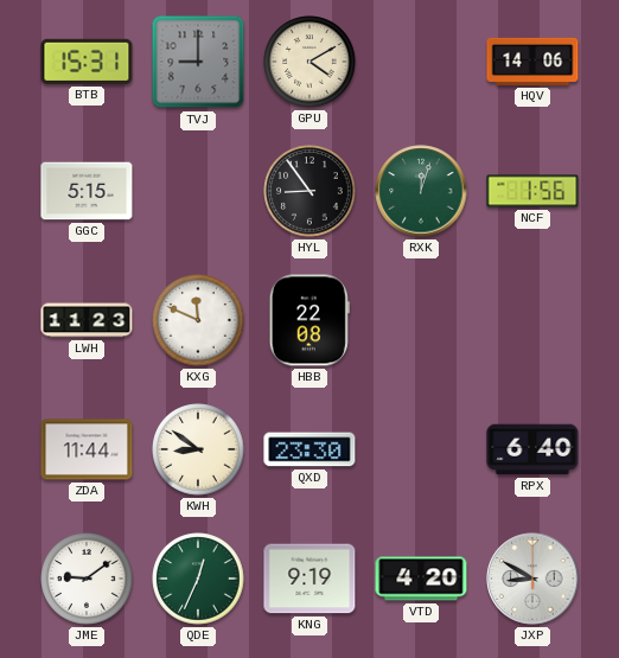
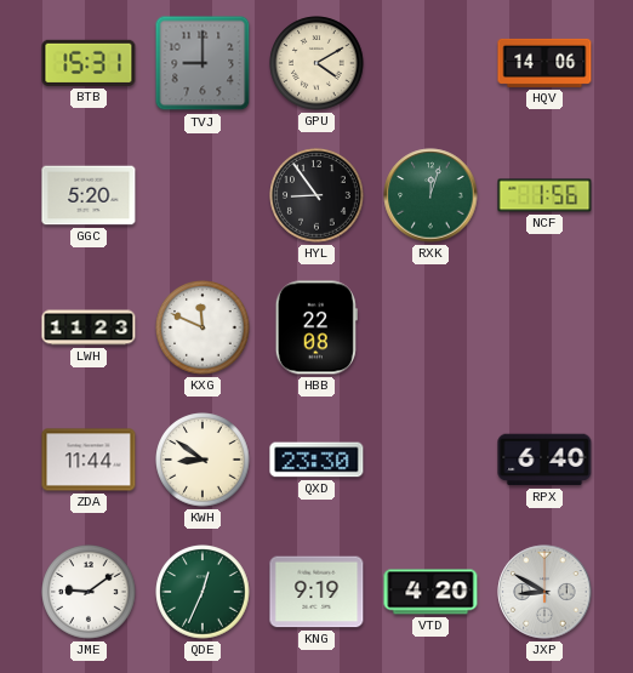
GGC: 5:15 -> 5:20
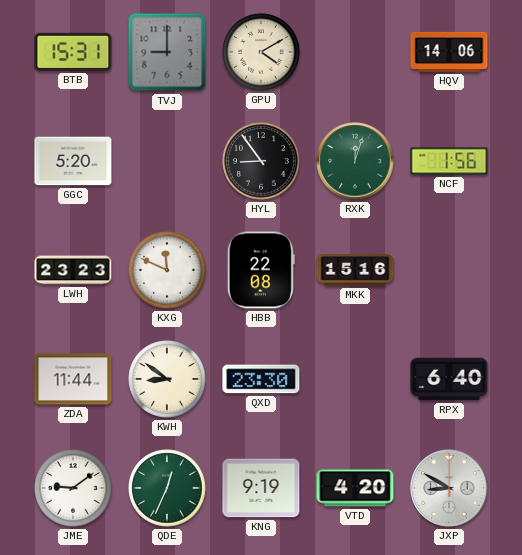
LWH: 11:23 -> 23:23
MKK: none -> 15:16
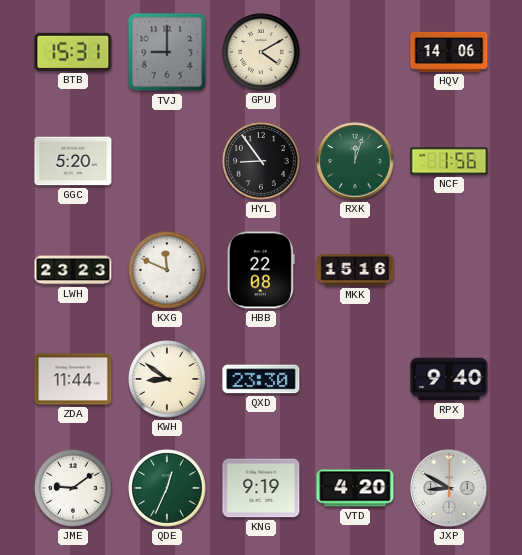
RPX: 6:40 -> 9:40
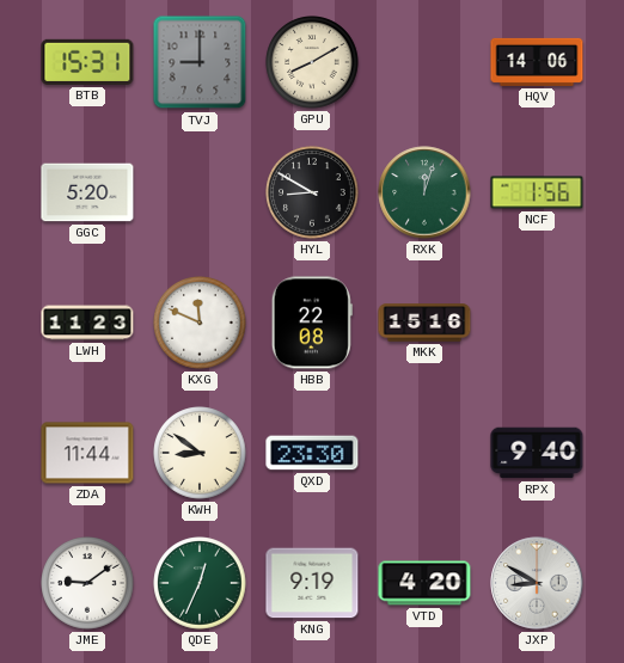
GPU: 4:10 -> 8:10
HYL: 8:54 -> 8:50
LWH: 23:23 -> 11:23
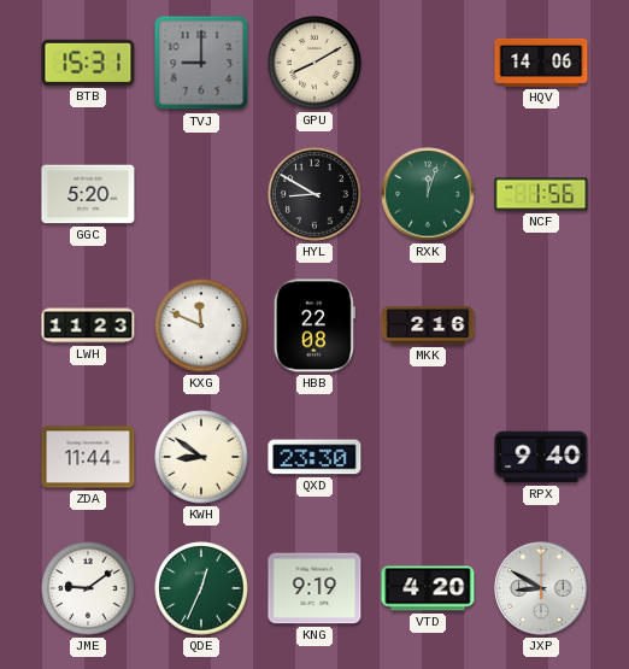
MKK: 15:16 -> 2:16
